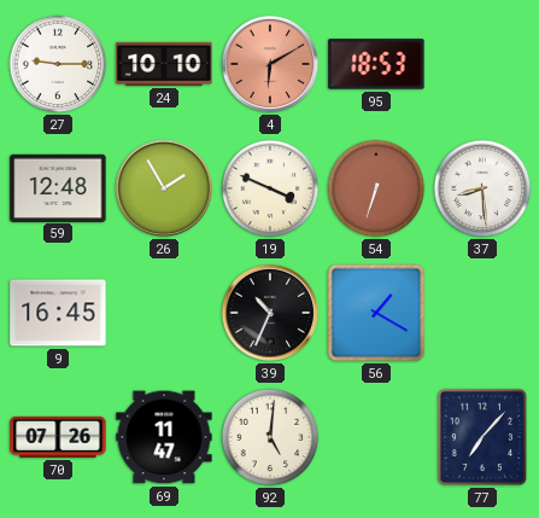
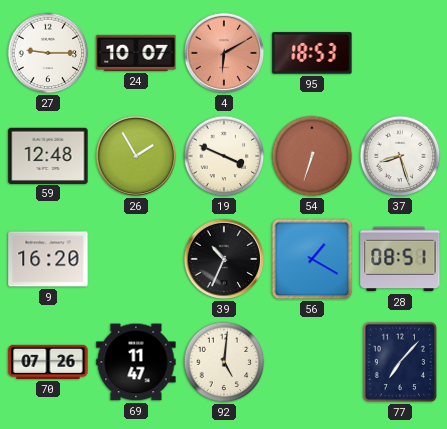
24: 10:10 -> 10:07
37: 8:29 -> 8:27
9: 16:45 -> 16:20
28: none -> 08:51
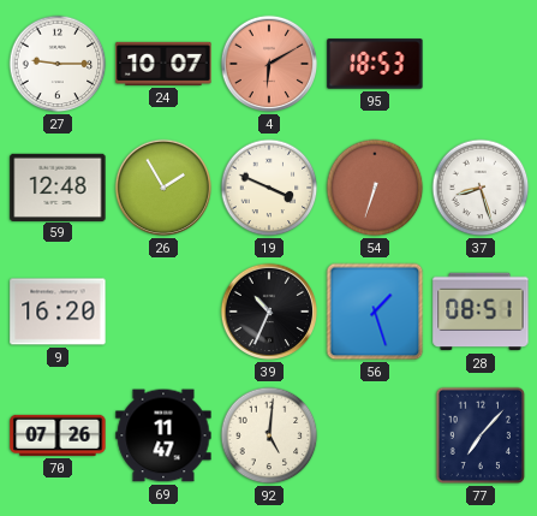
56: 1:20 -> 1:27
